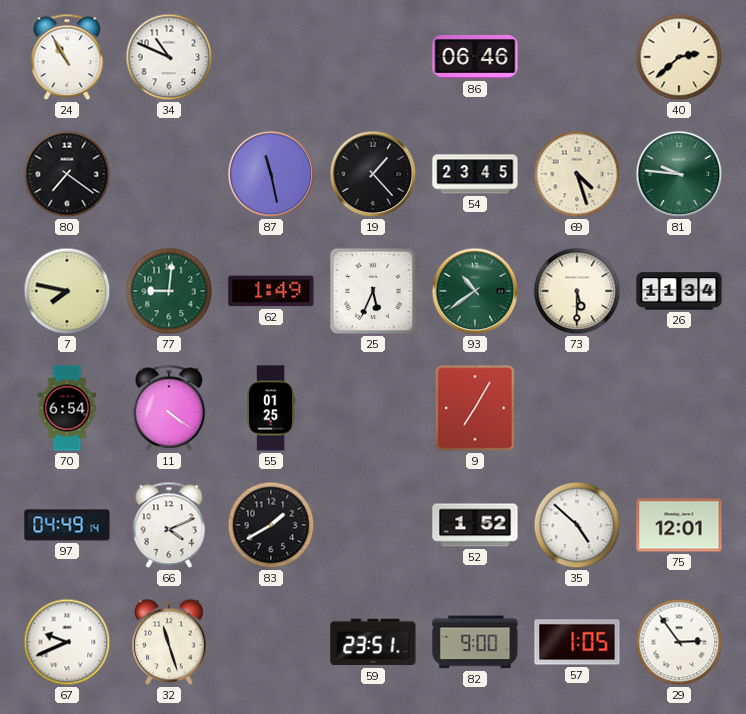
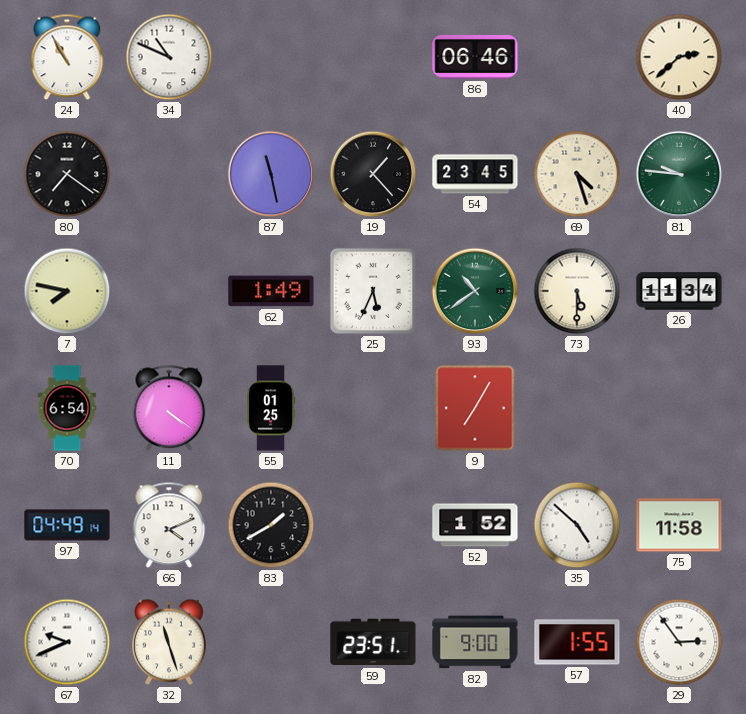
77: 9:01 -> none
75: 12:01 -> 11:58
57: 1:05 -> 1:55
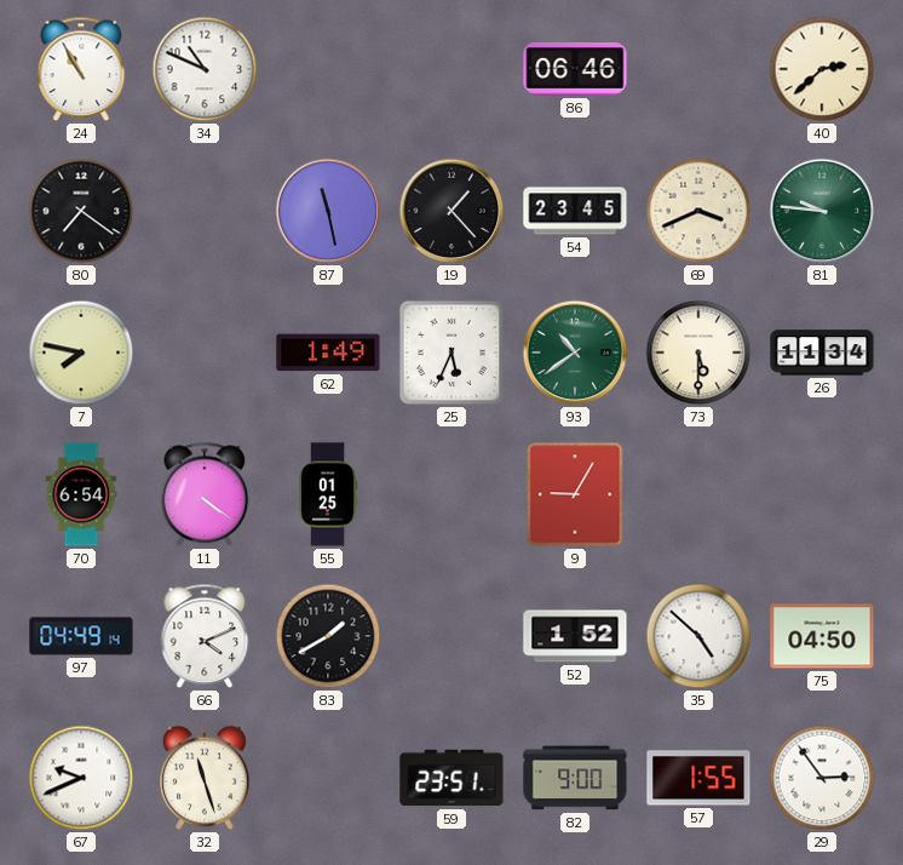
69: 4:27 -> 3:41
9: 7:05 -> 9:05
75: 11:58 -> 04:50
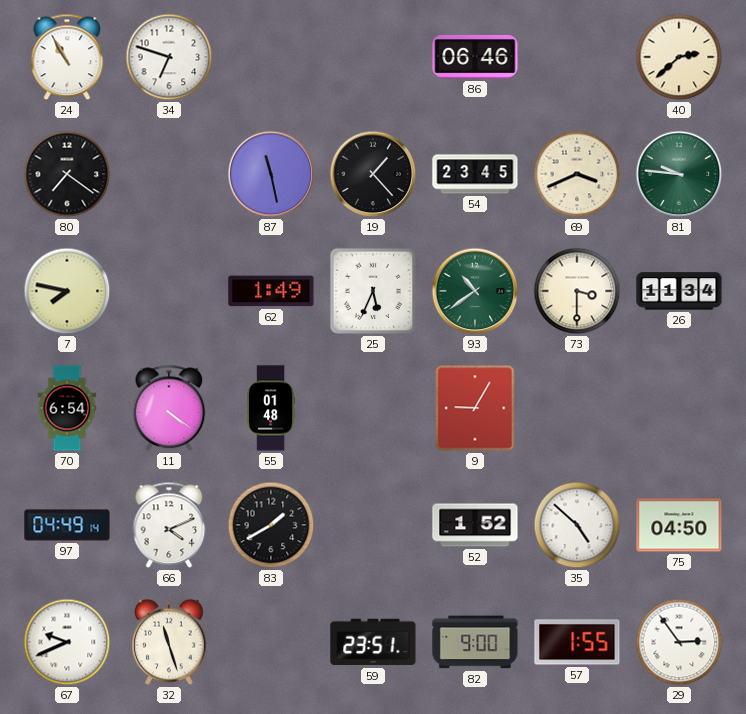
34: 10:49 -> 6:48
73: 5:30 -> 3:30
55: 01:25 -> 01:48
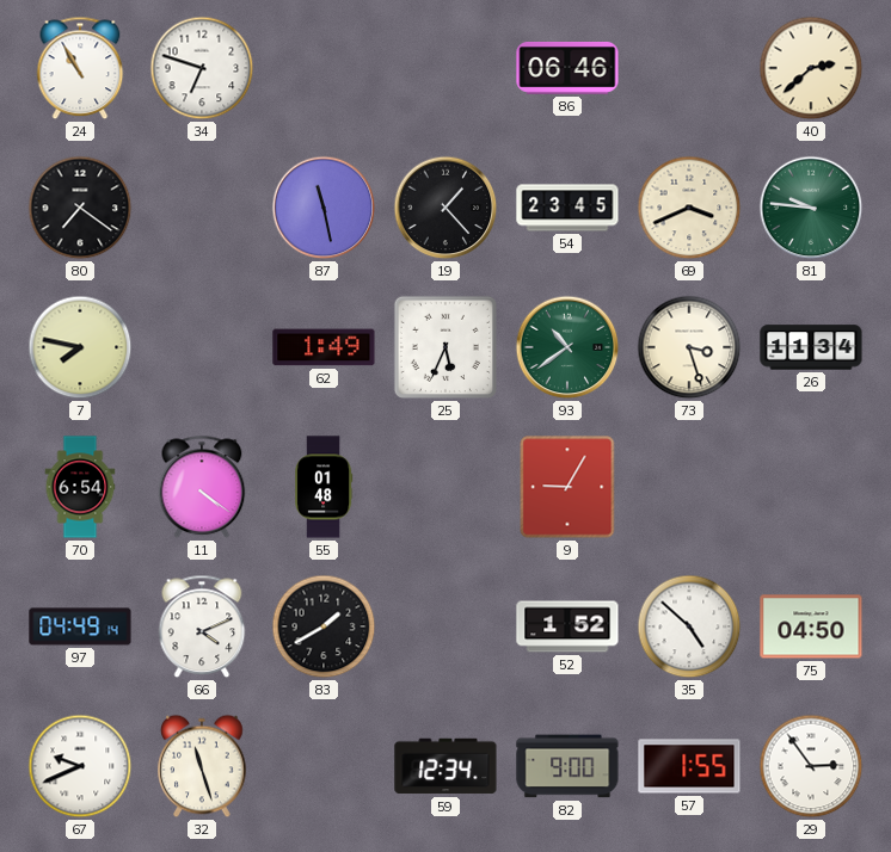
73: 3:30 -> 3:27
59: 23:51 -> 12:34
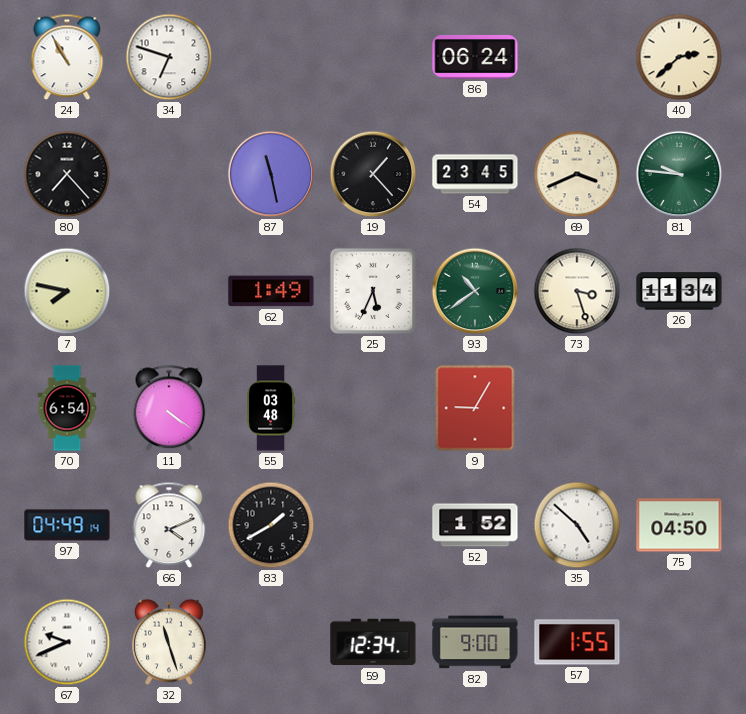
86: 06:46 -> 06:24
80: 7:21 -> 7:23
55: 01:48 -> 03:48
29: 2:54 -> none
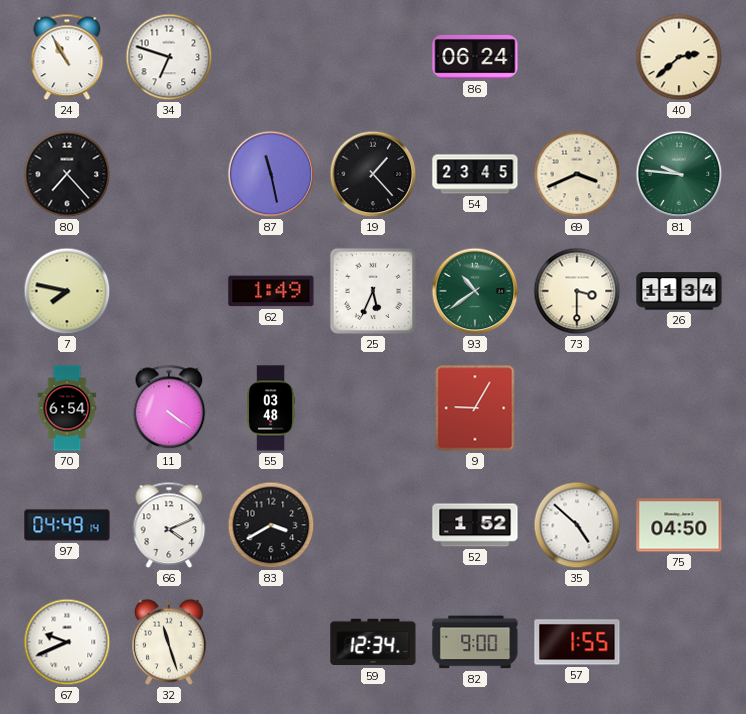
73: 3:27 -> 3:30
83: 1:40 -> 3:40
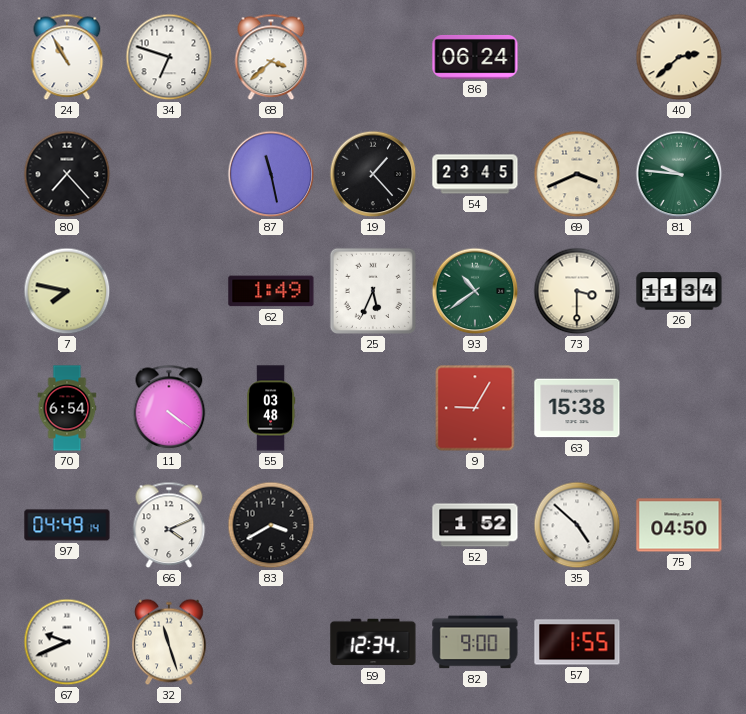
68: none -> 3:38
63: none -> 15:38
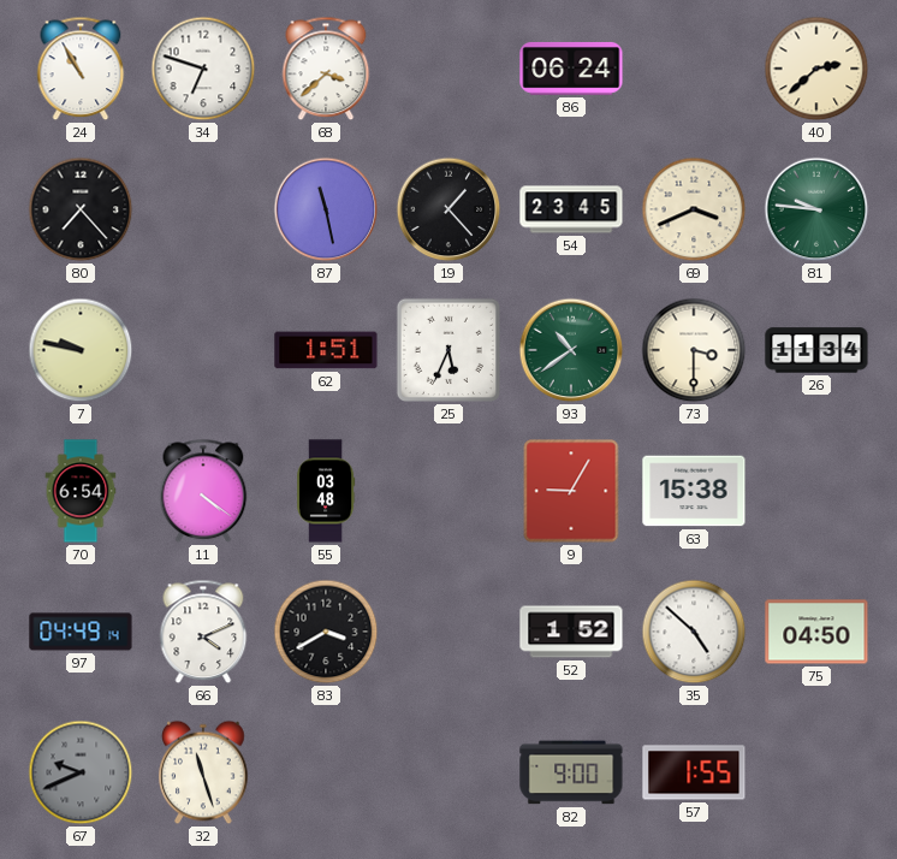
7: 7:47 -> 9:47
62: 1:49 -> 1:51
67 dial: white -> grey
59: 12:34 -> none
